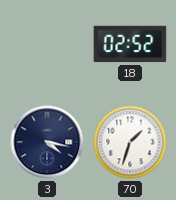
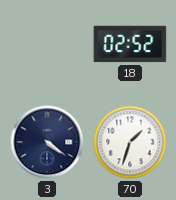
3: 4:17 -> 4:21
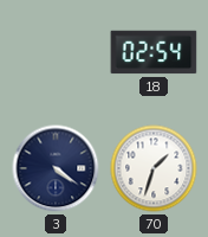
18: 02:52 -> 02:54
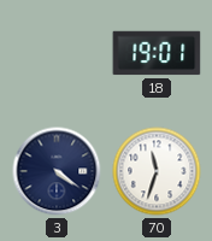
18: 02:54 -> 19:01
70: 1:33 -> 11:33
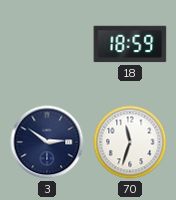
18: 19:01 -> 18:59
3: 4:21 -> 2:51
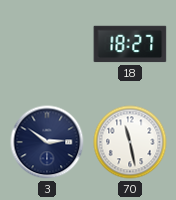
18: 18:59 -> 18:27
70: 11:33 -> 11:28
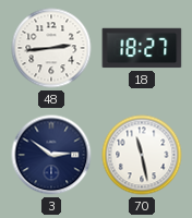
48: none -> 2:44
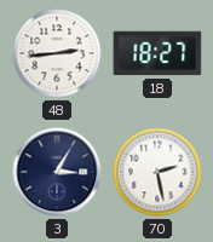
3: 2:51 -> 3:05
70: 11:28 -> 2:28
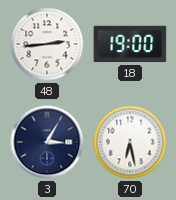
18: 18:27 -> 19:00
70: 2:28 -> 6:28
